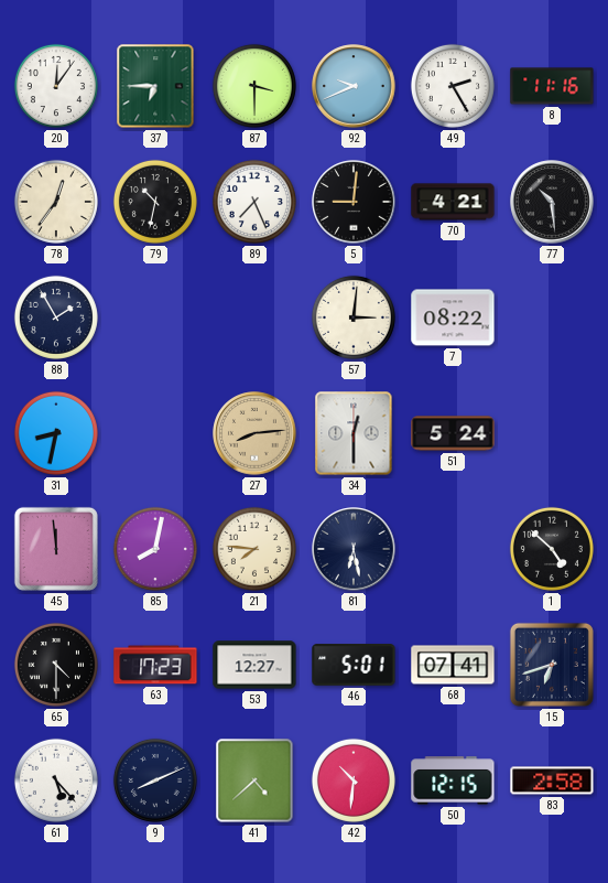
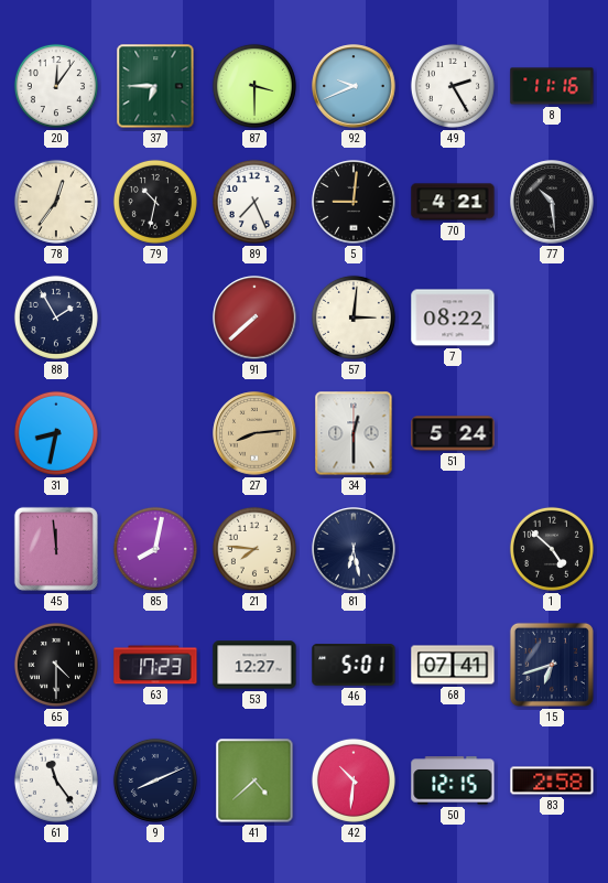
91: none -> 7:38
61: 5:23 -> 11:24
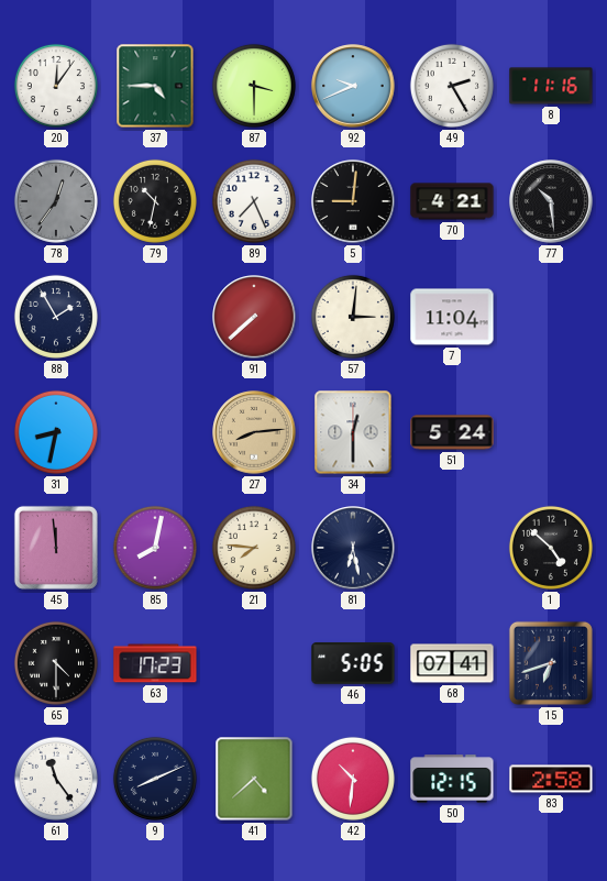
37: 6:45 -> 4:45
78 dial: cream -> grey
7: 08:22 -> 11:04
53: 12:27 -> none
46: 5:01 -> 5:05
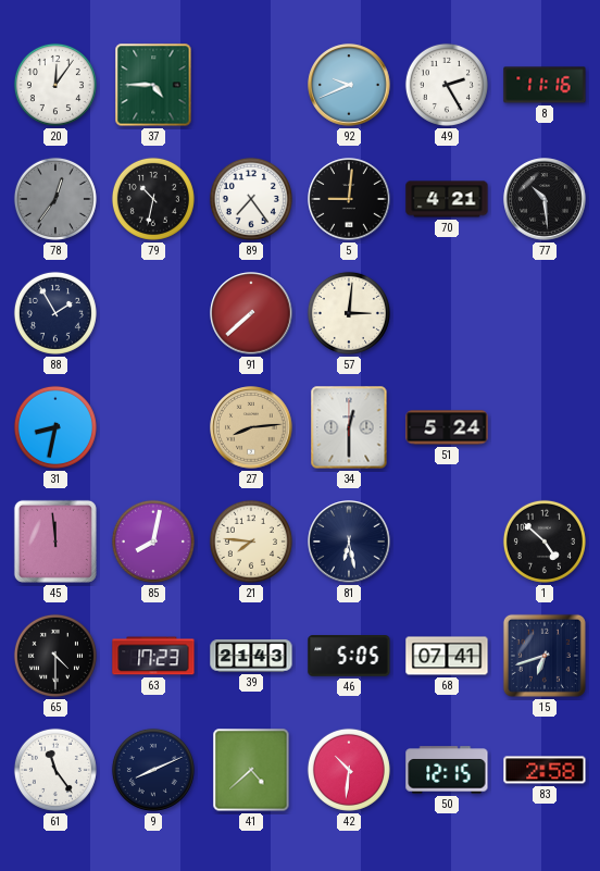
87: 3:30 -> none
89: 7:26 -> 7:24
7: 11:04 -> none
39: none -> 21:43
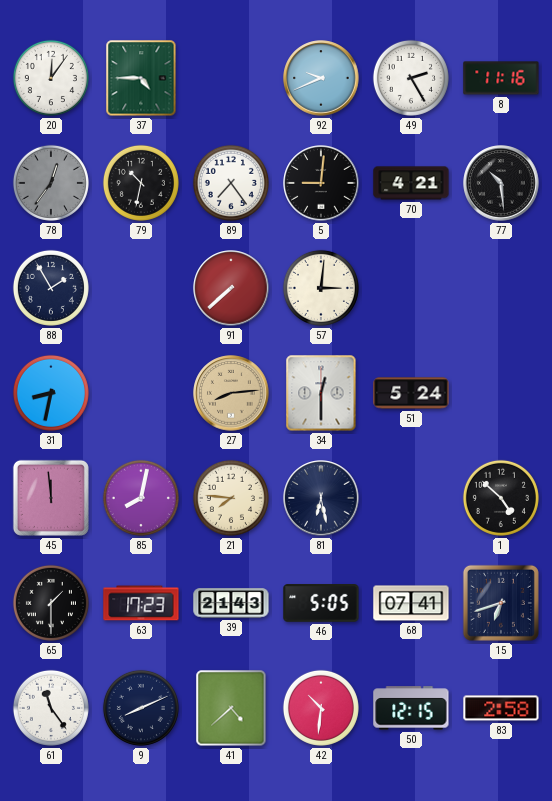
65: 4:30 -> 1:30
